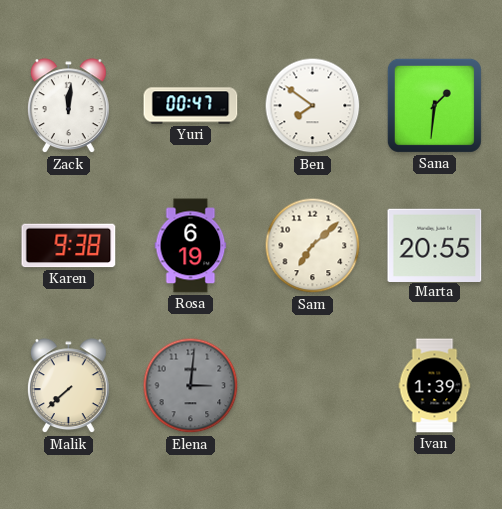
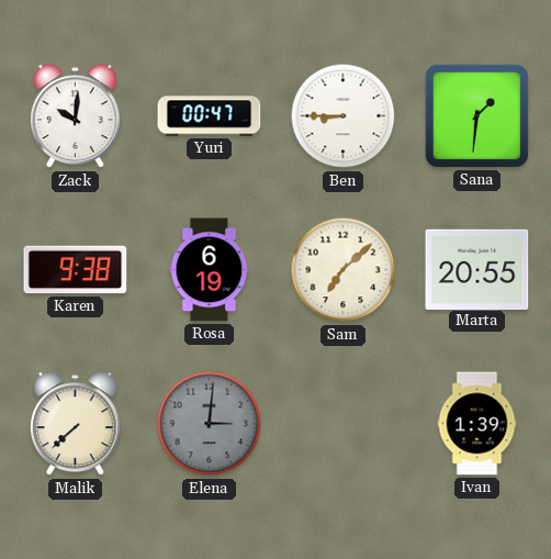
Zack: 12:01 -> 10:01
Ben: 7:51 -> 8:45
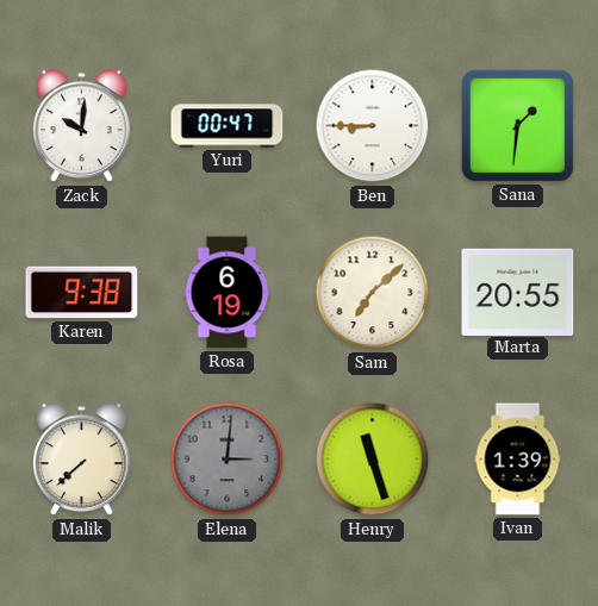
Henry: none -> 11:27
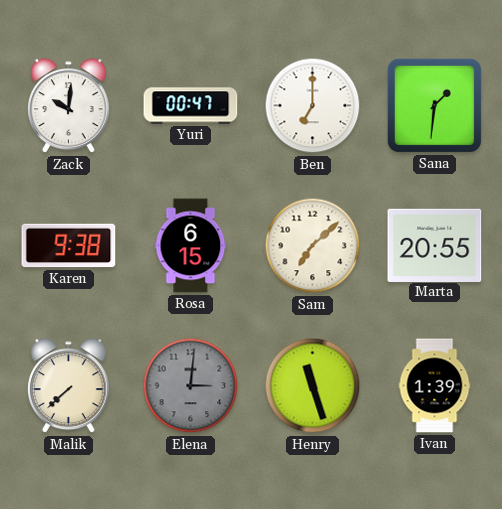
Ben: 8:45 -> 7:00
Rosa: 6:19 -> 6:15
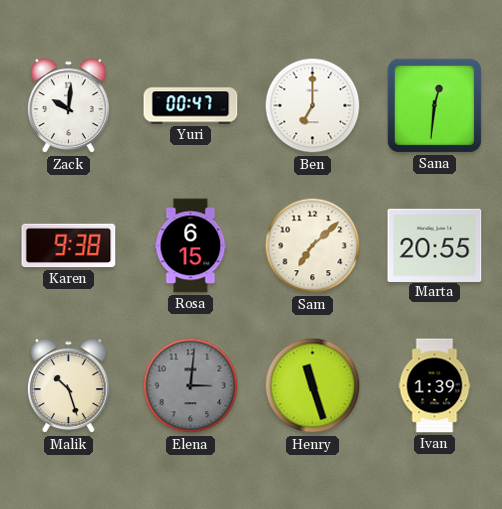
Sana: 1:31 -> 12:31
Malik: 7:38 -> 10:27
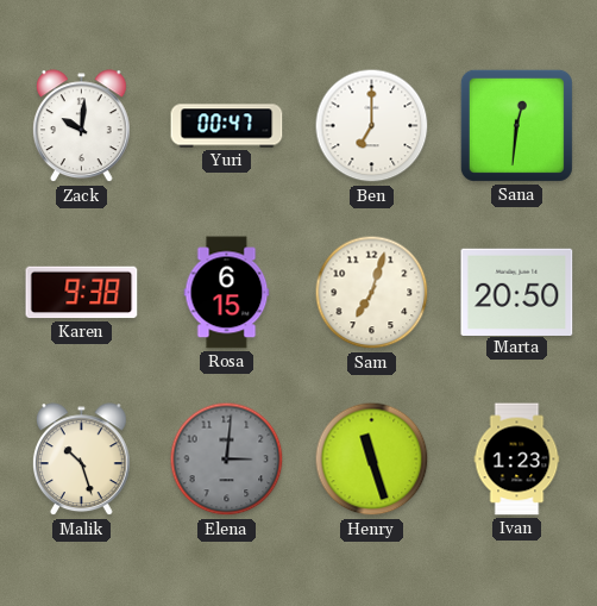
Sam: 7:08 -> 7:03
Marta: 20:55 -> 20:50
Ivan: 1:39 -> 1:23
